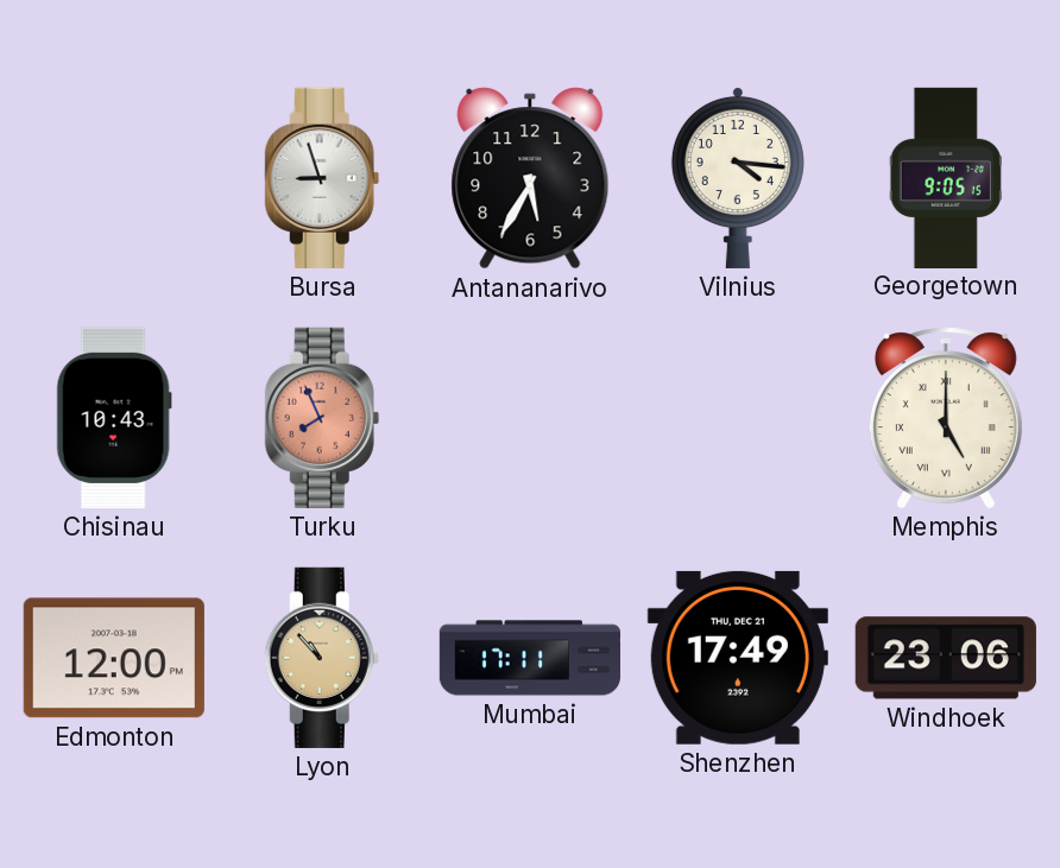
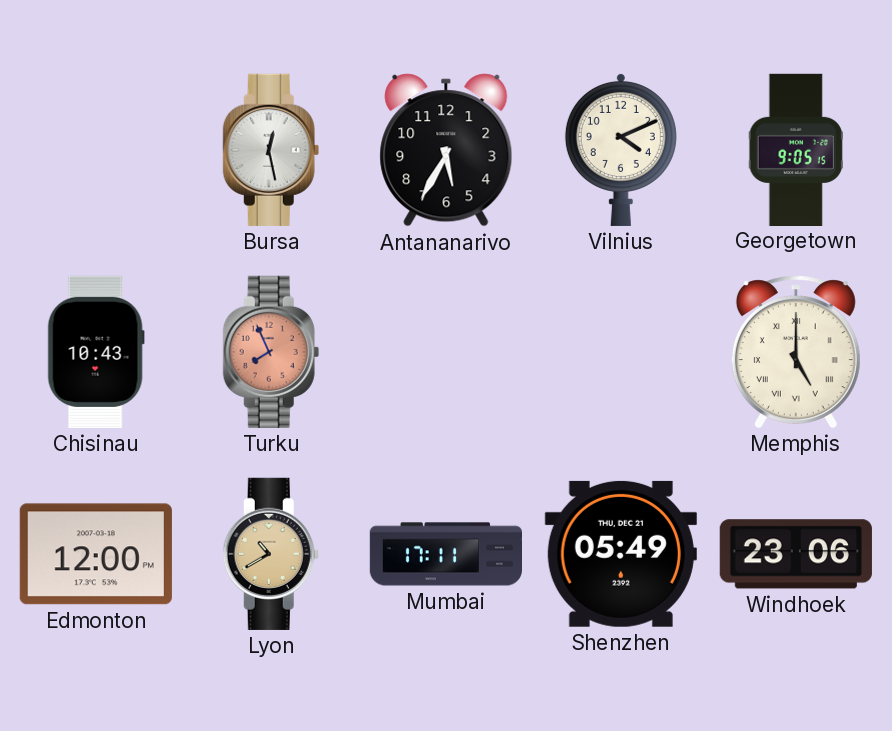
Bursa: 8:57 -> 12:28
Vilnius: 4:16 -> 4:11
Lyon: 10:53 -> 10:40
Shenzhen: 17:49 -> 05:49
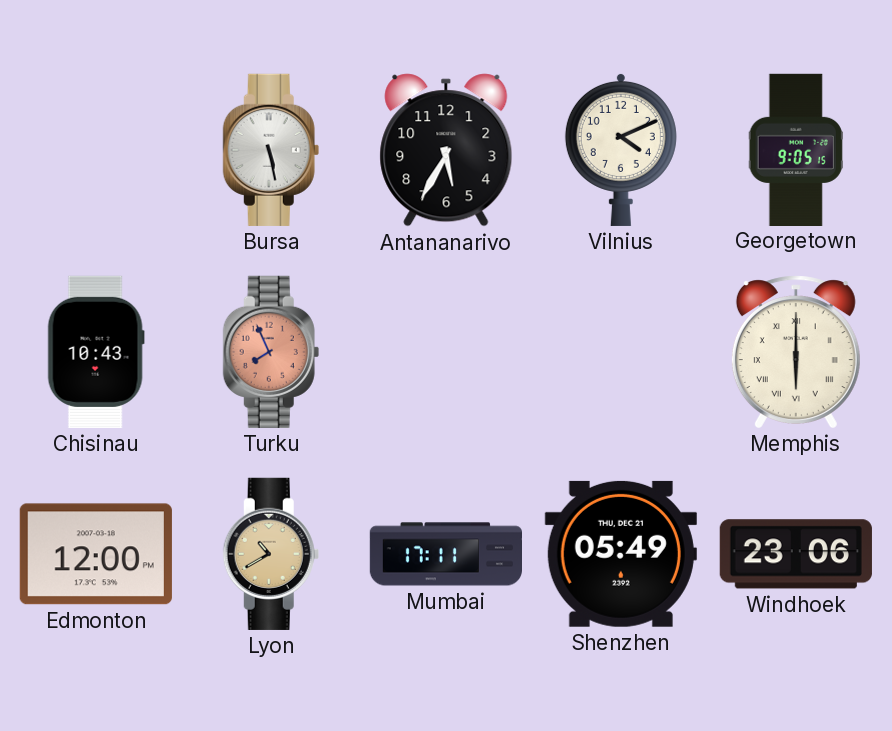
Bursa: 12:28 -> 5:28
Memphis: 5:00 -> 6:00
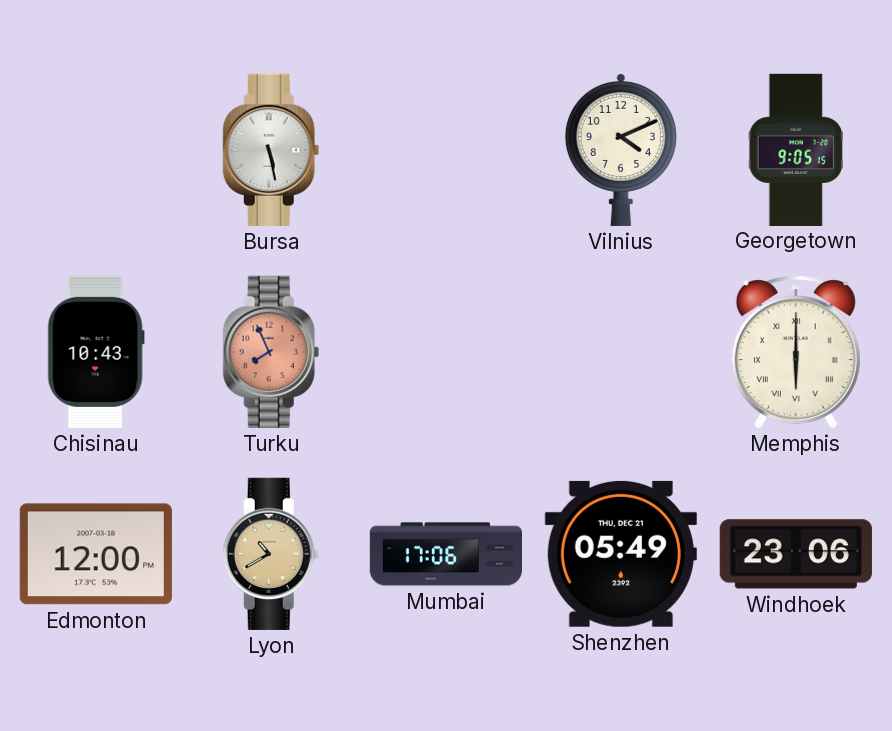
Antananarivo: 5:35 -> none
Mumbai: 17:11 -> 17:06
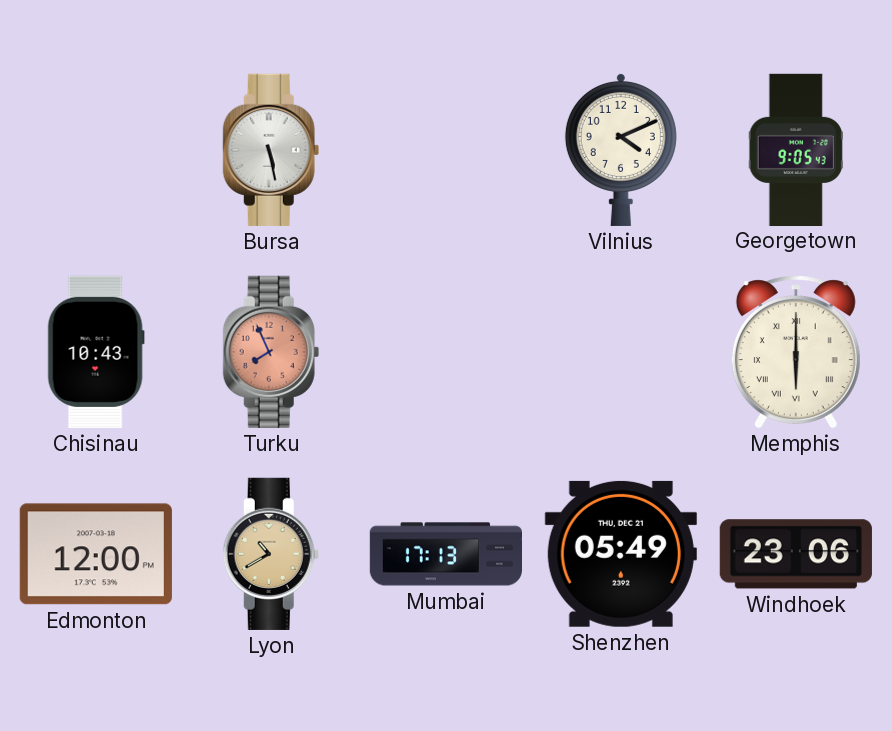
Georgetown: 9:05:15 -> 9:05:43
Mumbai: 17:06 -> 17:13
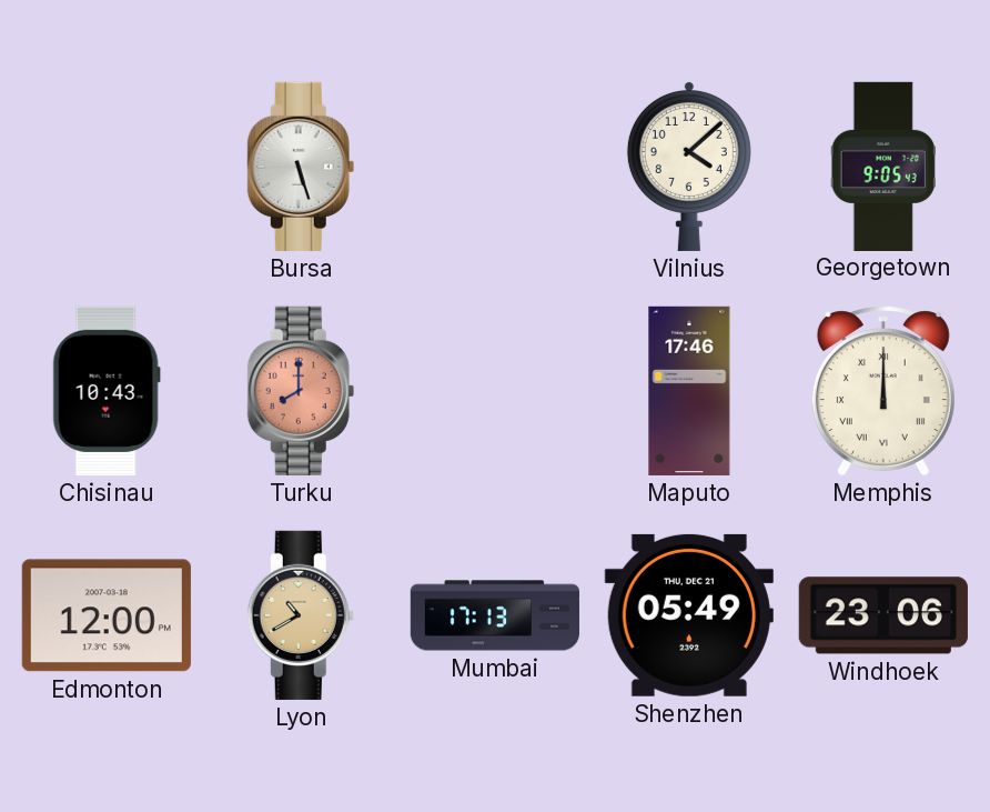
Bursa: 5:28 -> 5:27
Vilnius: 4:11 -> 4:08
Turku: 7:56 -> 8:00
Maputo: none -> 17:46
Memphis: 6:00 -> 12:00
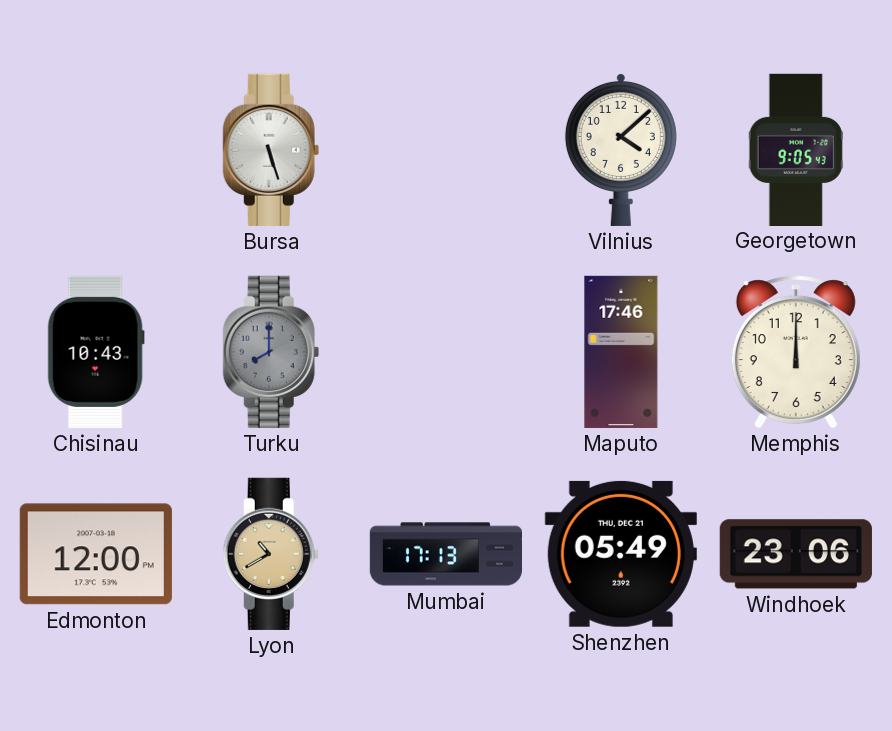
Turku dial: salmon -> grey
Memphis numerals: Roman -> Arabic
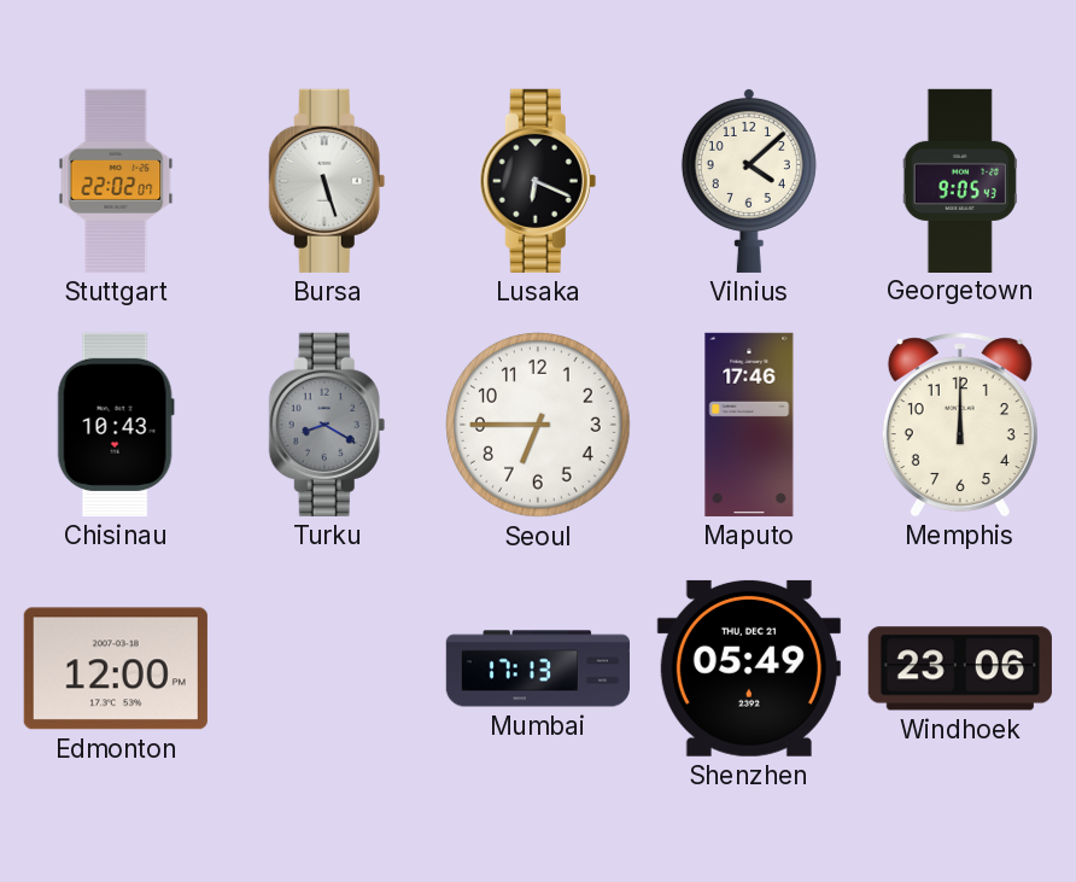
Stuttgart: none -> 22:02
Lusaka: none -> 6:19
Turku: 8:00 -> 8:20
Seoul: none -> 6:45
Lyon: 10:40 -> none
